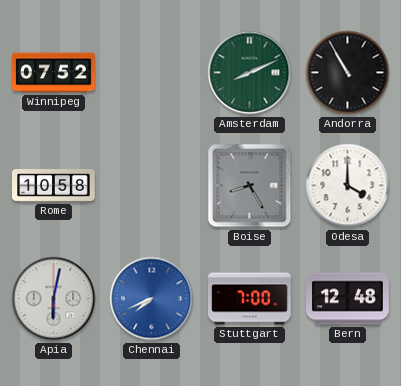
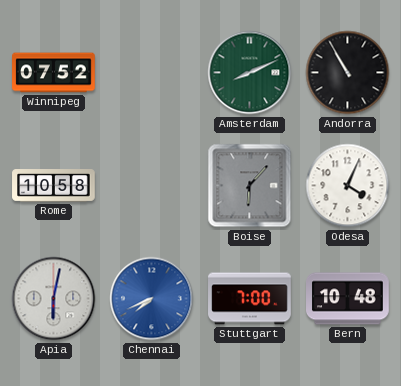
Boise: 8:25 -> 6:07
Odesa: 4:00 -> 4:04
Bern: 12:48 -> 10:48
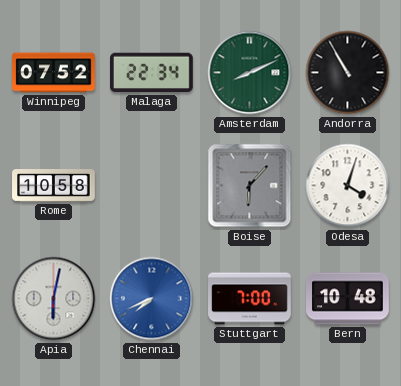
Malaga: none -> 22:34
Odesa: 4:04 -> 4:03
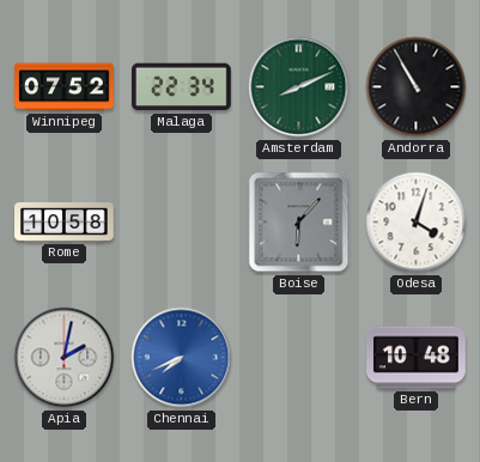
Apia: 6:02 -> 2:02
Stuttgart: 7:00 -> none
